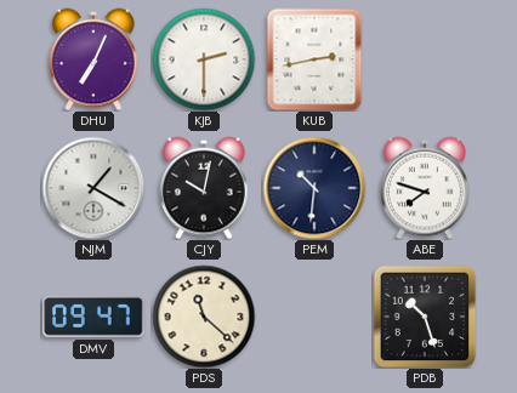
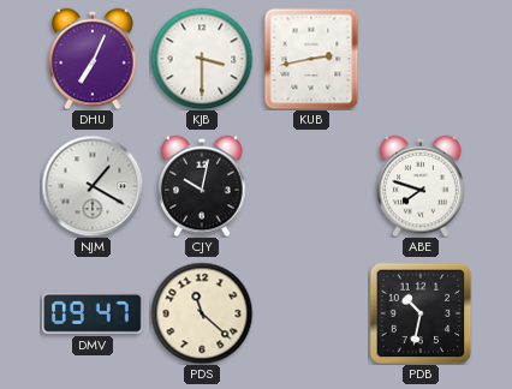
KJB: 2:30 -> 3:30
PEM: 10:31 -> none
PDB: 10:27 -> 10:32
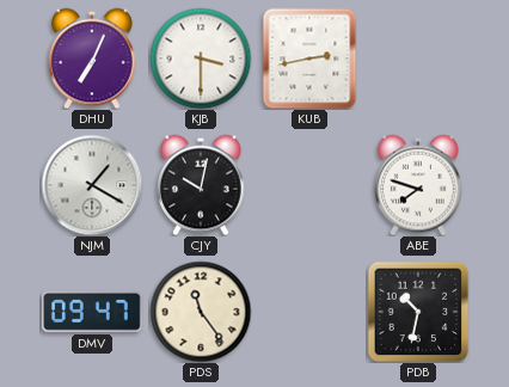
PDS: 11:22 -> 11:24
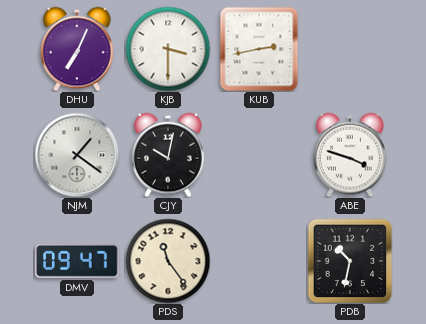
NJM: 1:20 -> 1:21
ABE: 7:48 -> 3:48
